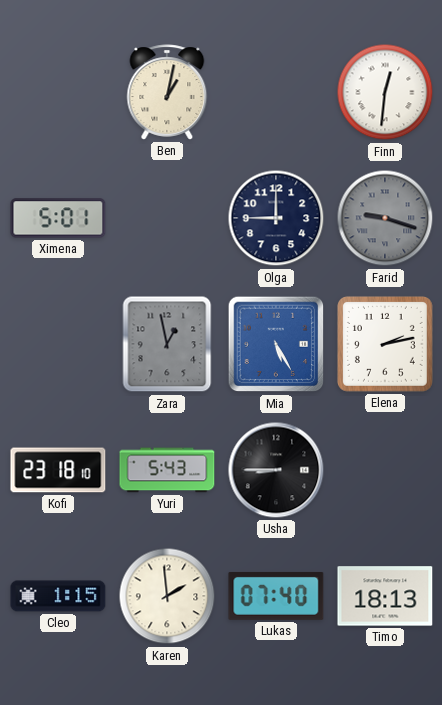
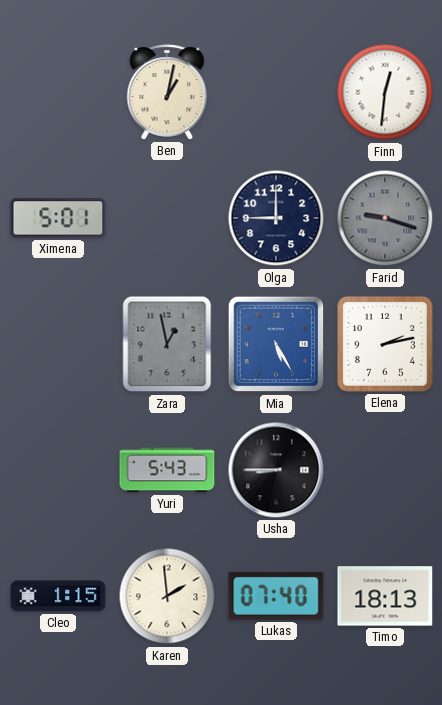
Kofi: 23:18 -> none
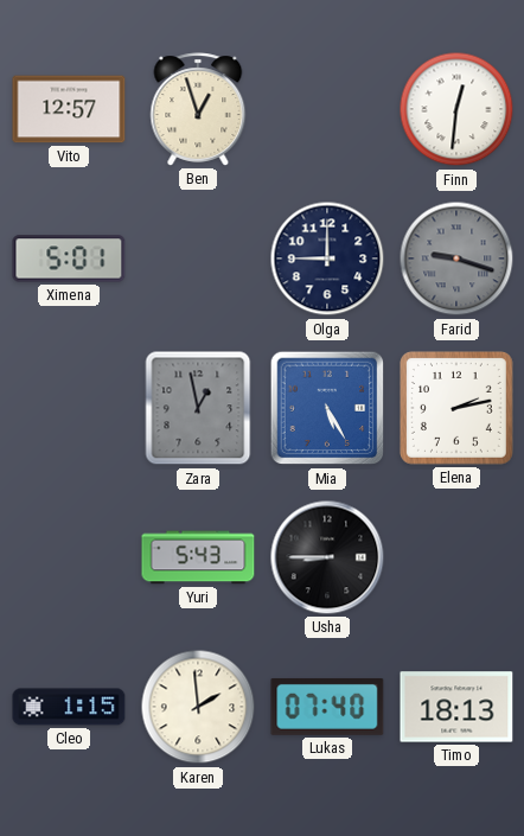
Vito: none -> 12:57
Ben: 1:02 -> 12:57
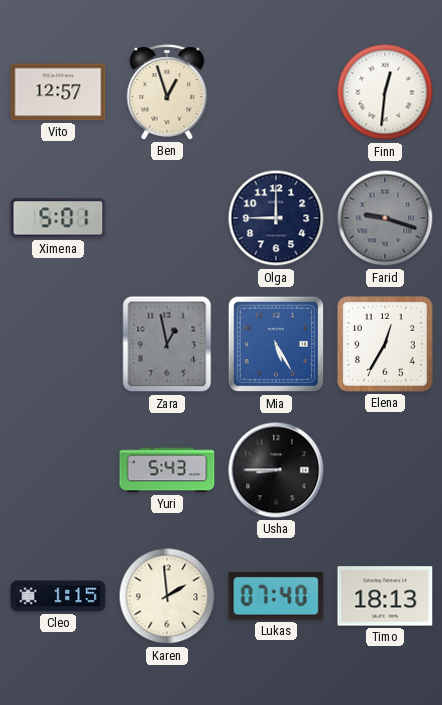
Elena: 2:13 -> 12:35
